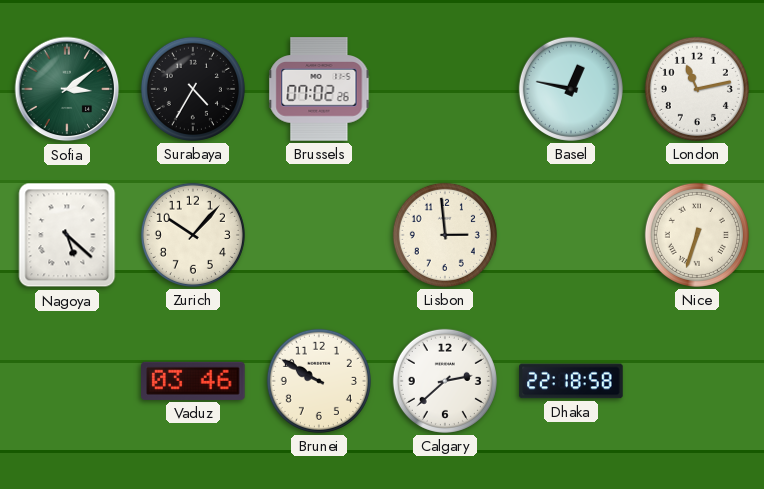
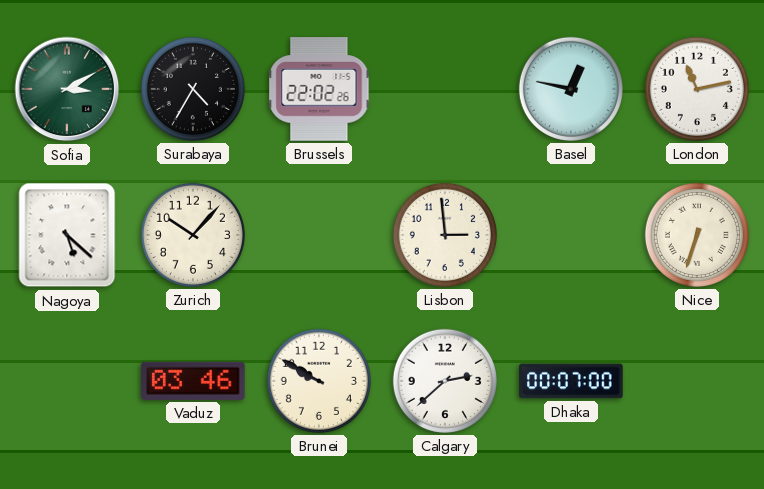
Sofia: 3:09 -> 3:10
Brussels: 07:02 -> 22:02
Dhaka: 22:18 -> 00:07
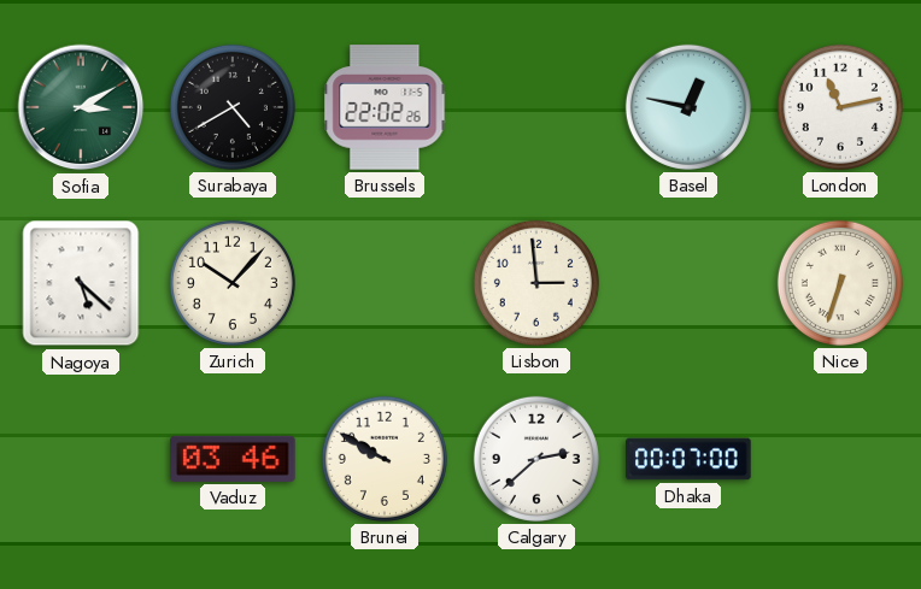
Surabaya: 4:35 -> 4:40
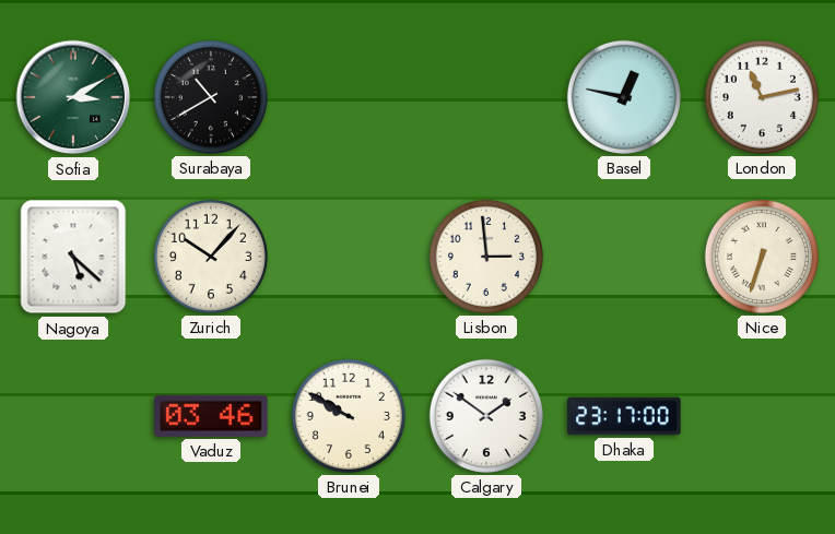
Surabaya: 4:40 -> 10:40
Brussels: 22:02 -> none
Calgary: 2:38 -> 1:51
Dhaka: 00:07 -> 23:17
